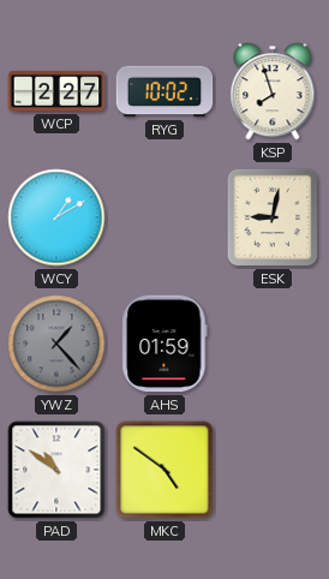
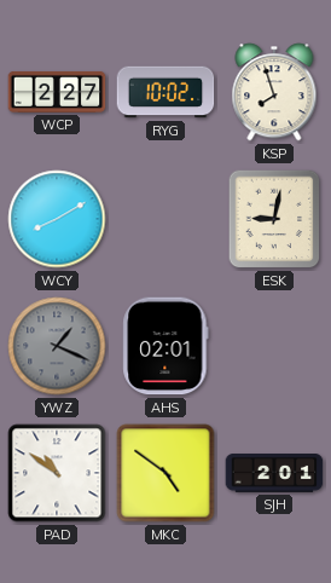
WCY: 1:10 -> 8:10
YWZ: 1:23 -> 1:19
AHS: 01:59 -> 02:01
SJH: none -> 2:01
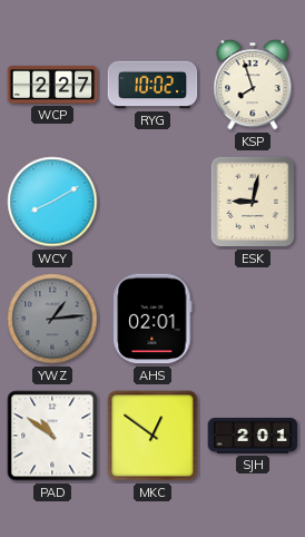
YWZ: 1:19 -> 1:14
MKC: 4:51 -> 12:51
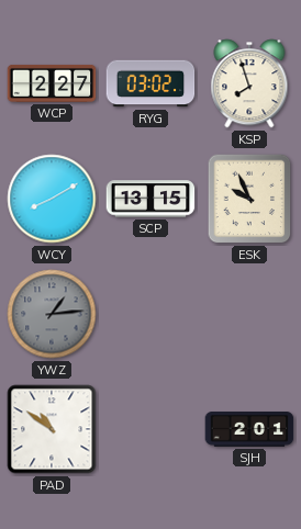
RYG: 10:02 -> 03:02
SCP: none -> 13:15
ESK: 9:02 -> 9:56
AHS: 02:01 -> none
MKC: 12:51 -> none
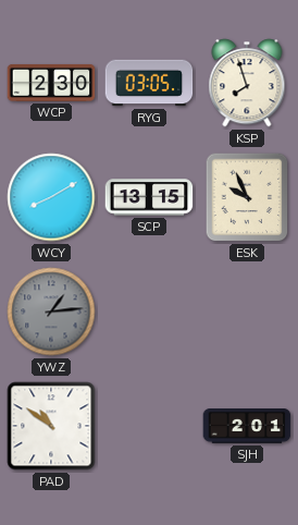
WCP: 2:27 -> 2:30
RYG: 03:02 -> 03:05
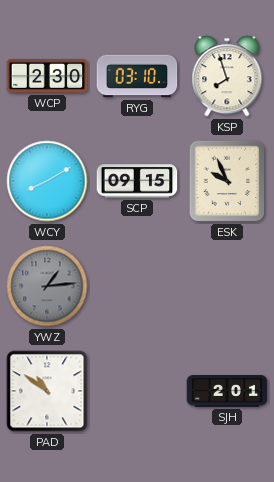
RYG: 03:05 -> 03:10
SCP: 13:15 -> 09:15
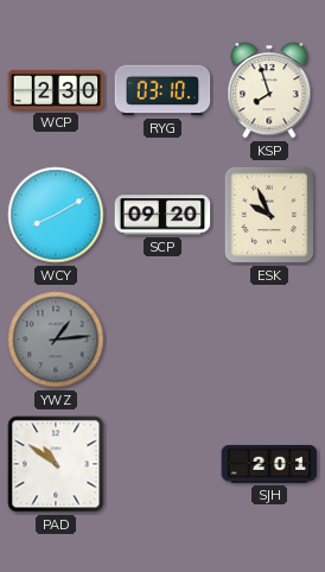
SCP: 09:15 -> 09:20
